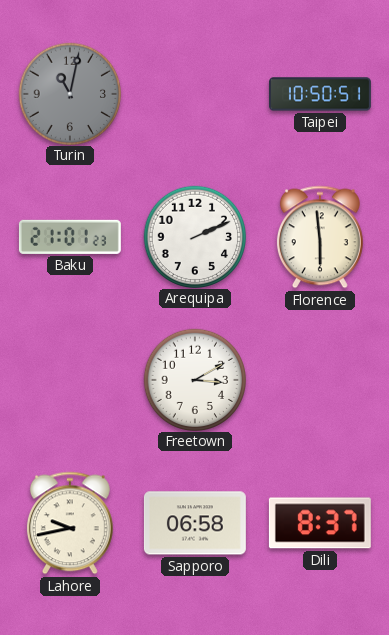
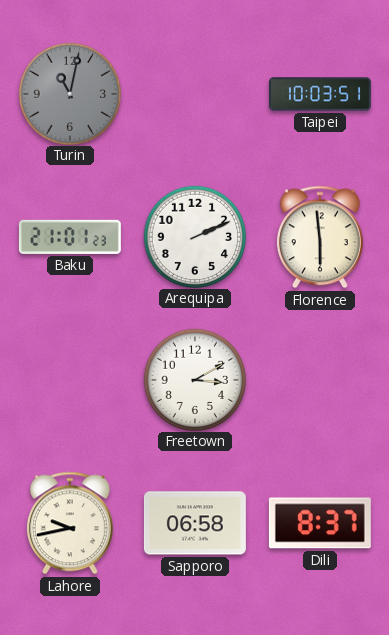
Taipei: 10:50 -> 10:03
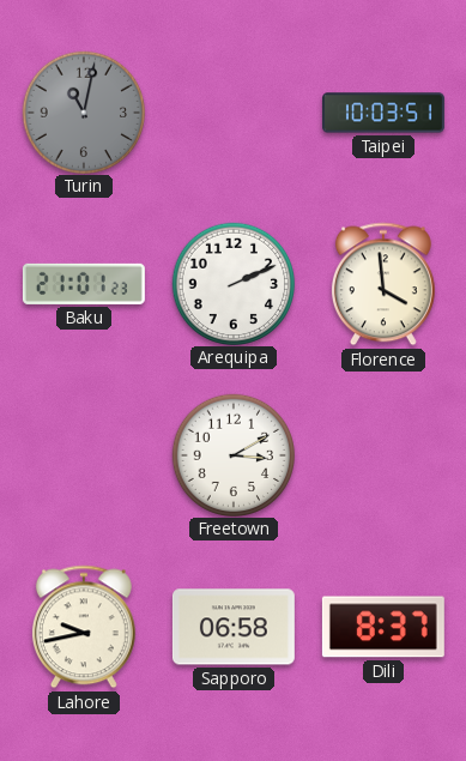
Florence: 5:59 -> 3:59
